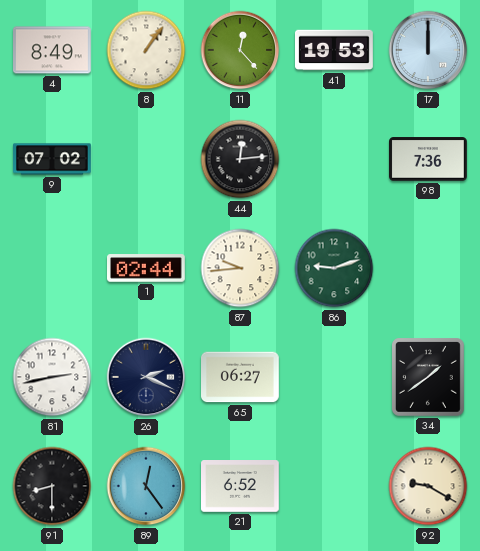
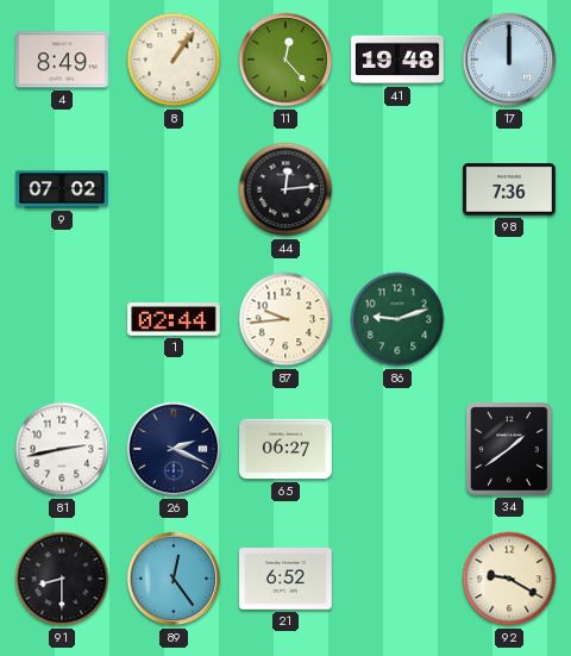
41: 19:53 -> 19:48
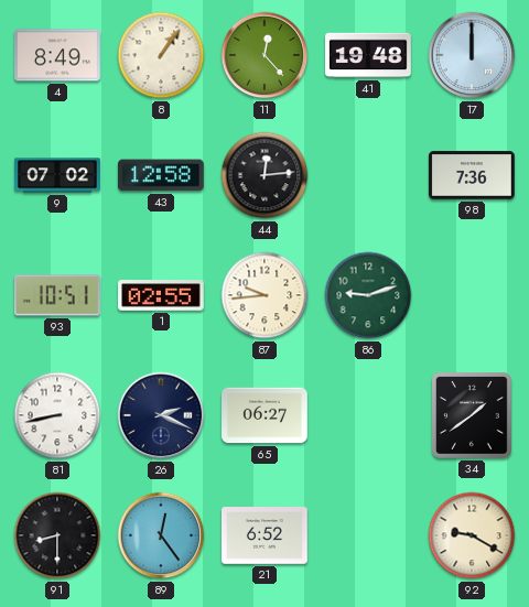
43: none -> 12:58
93: none -> 10:51
1: 02:44 -> 02:55
81: 2:43 -> 8:43
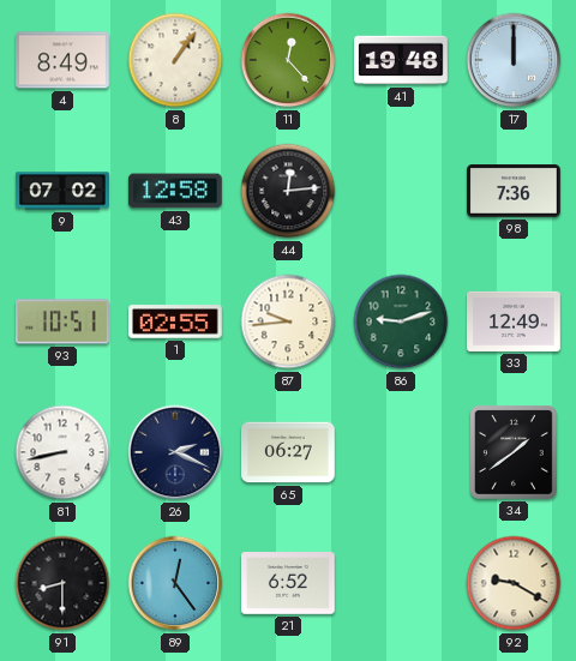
33: none -> 12:49
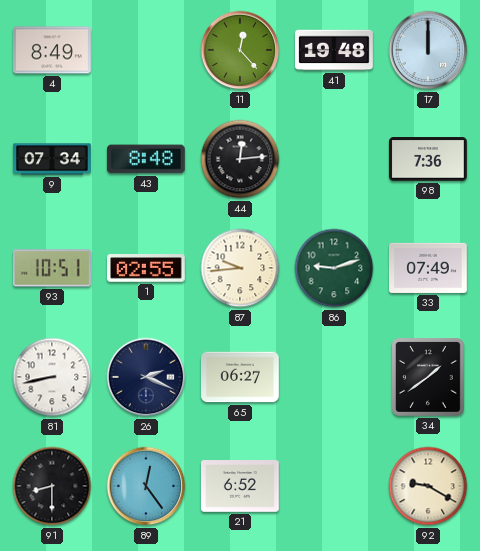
8: 1:06 -> none
9: 07:02 -> 07:34
43: 12:58 -> 8:48
33: 12:49 -> 07:49
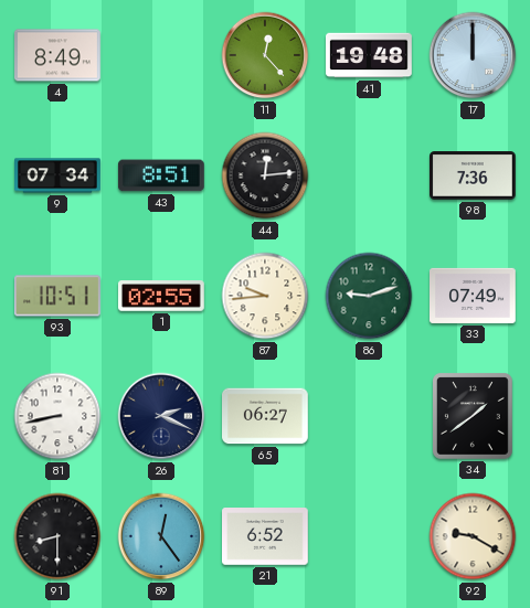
43: 8:48 -> 8:51
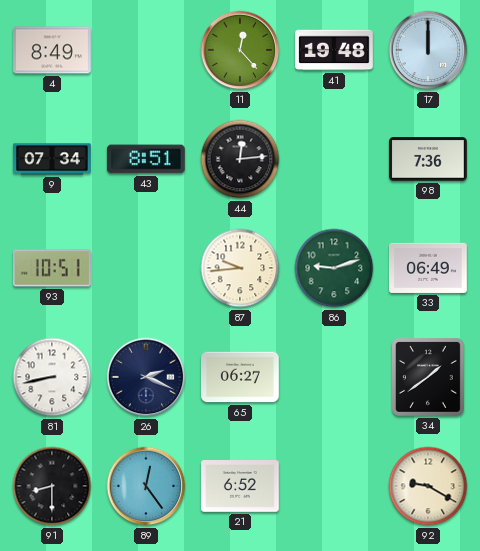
1: 02:55 -> none
33: 07:49 -> 06:49
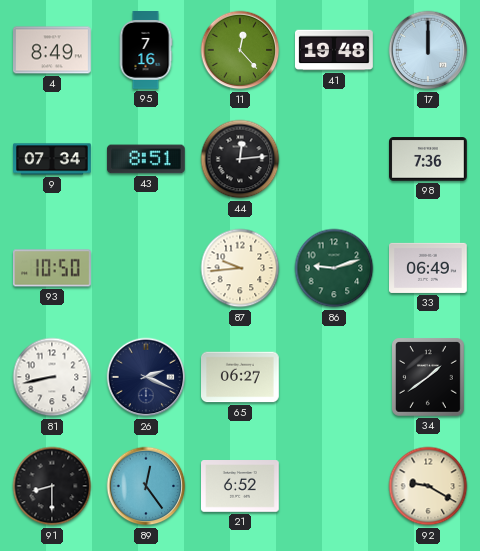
95: none -> 7:16
93: 10:51 -> 10:50
